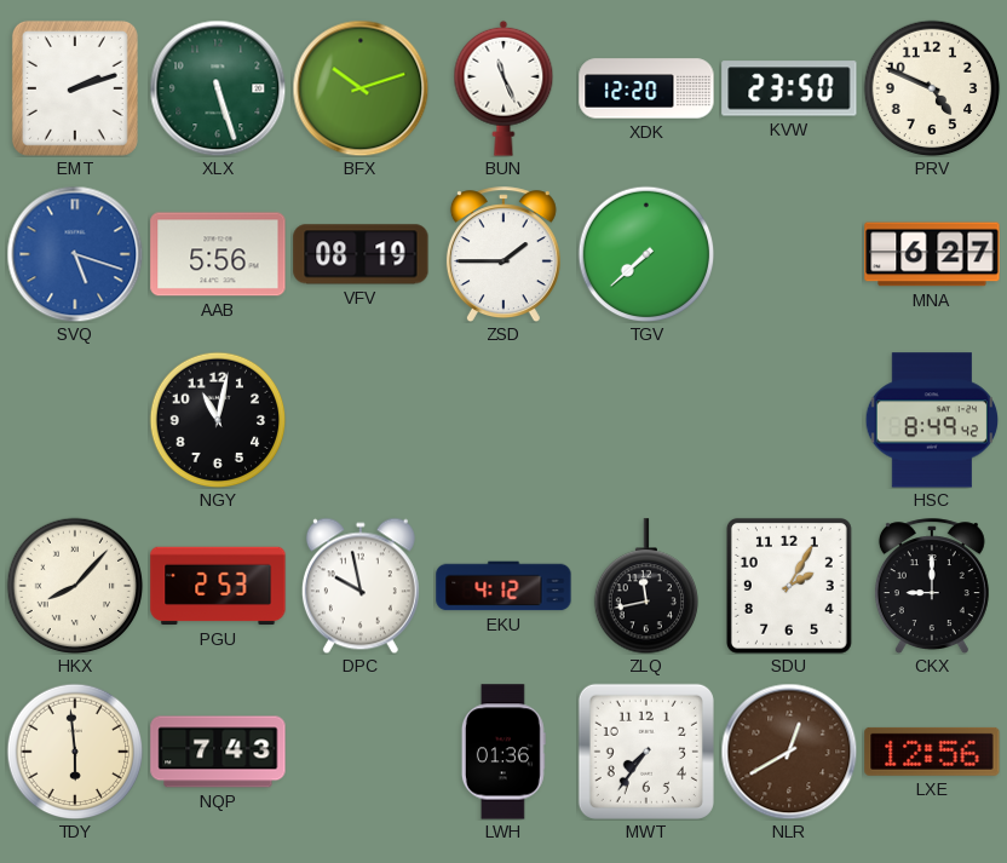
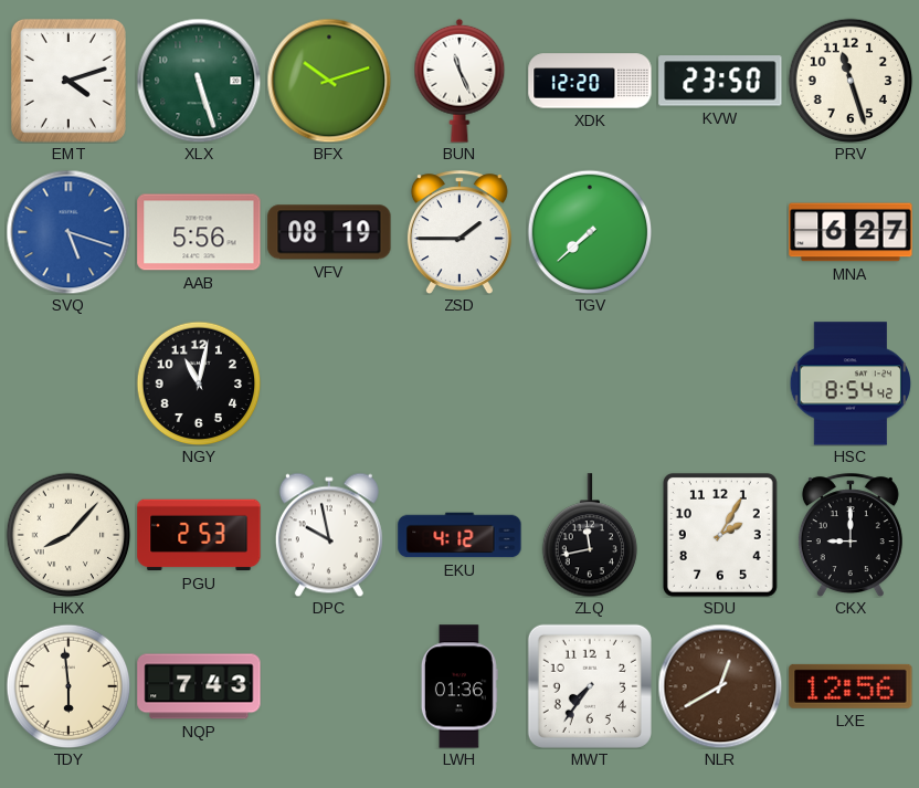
EMT: 2:12 -> 4:12
PRV: 4:49 -> 11:27
HSC: 8:49 -> 8:54
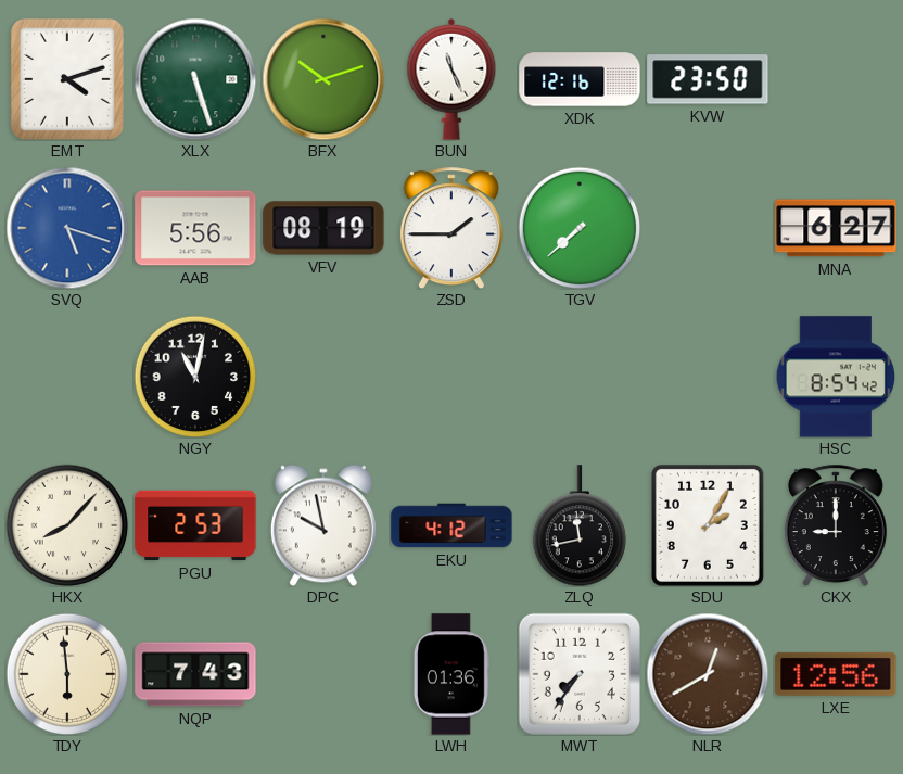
XDK: 12:20 -> 12:16
PRV: 11:27 -> none
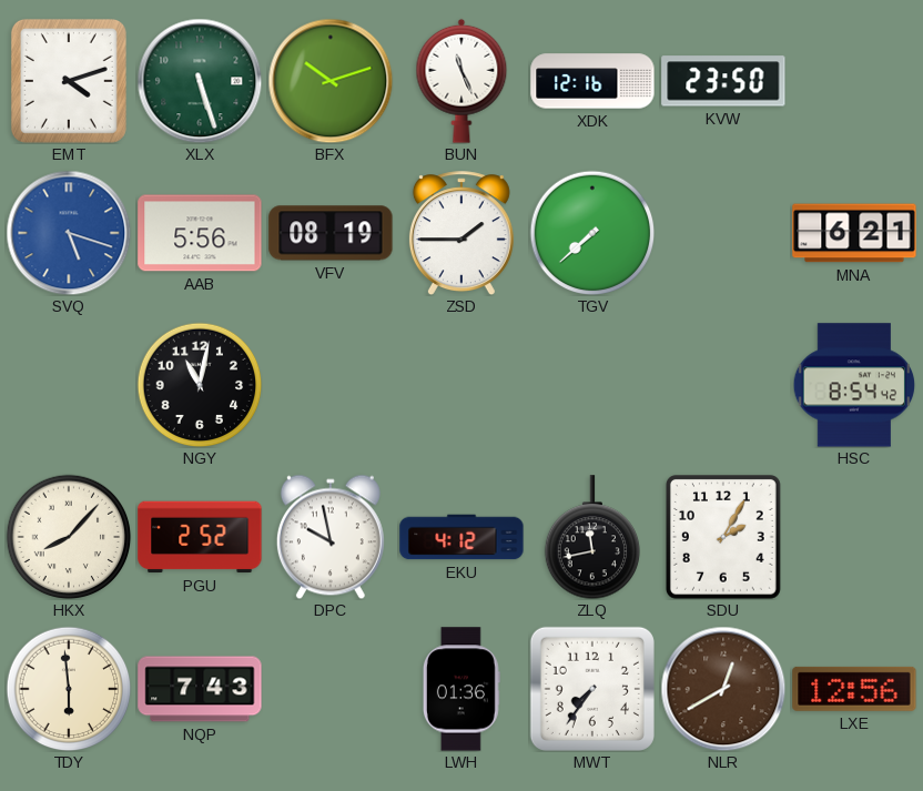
MNA: 6:27 -> 6:21
PGU: 2:53 -> 2:52
CKX: 9:00 -> none
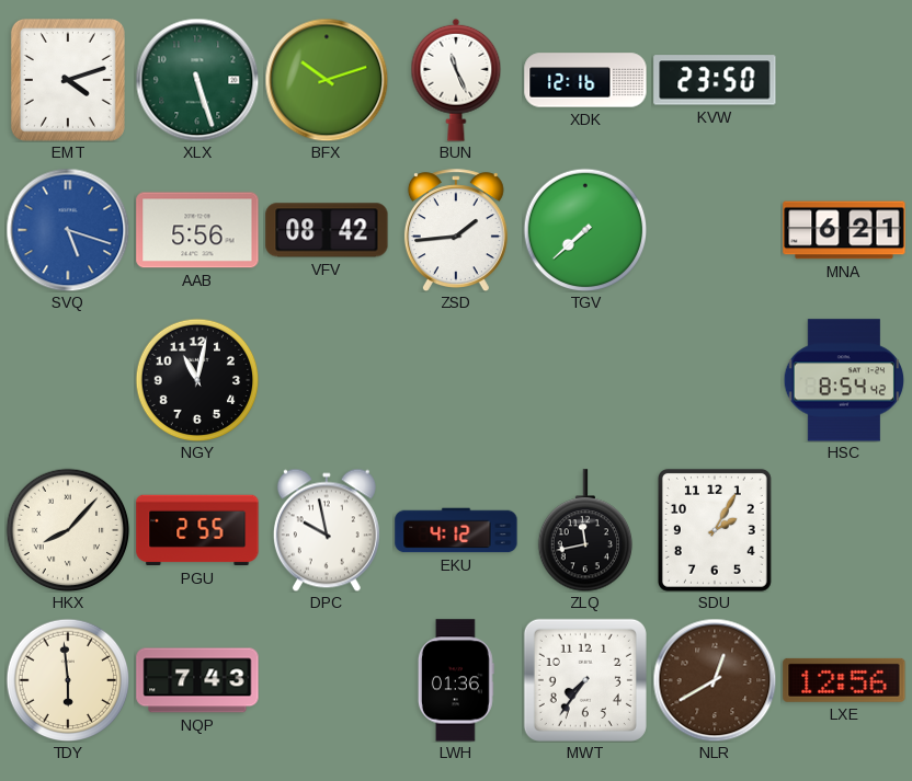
VFV: 08:19 -> 08:42
ZSD: 1:45 -> 1:44
PGU: 2:52 -> 2:55
